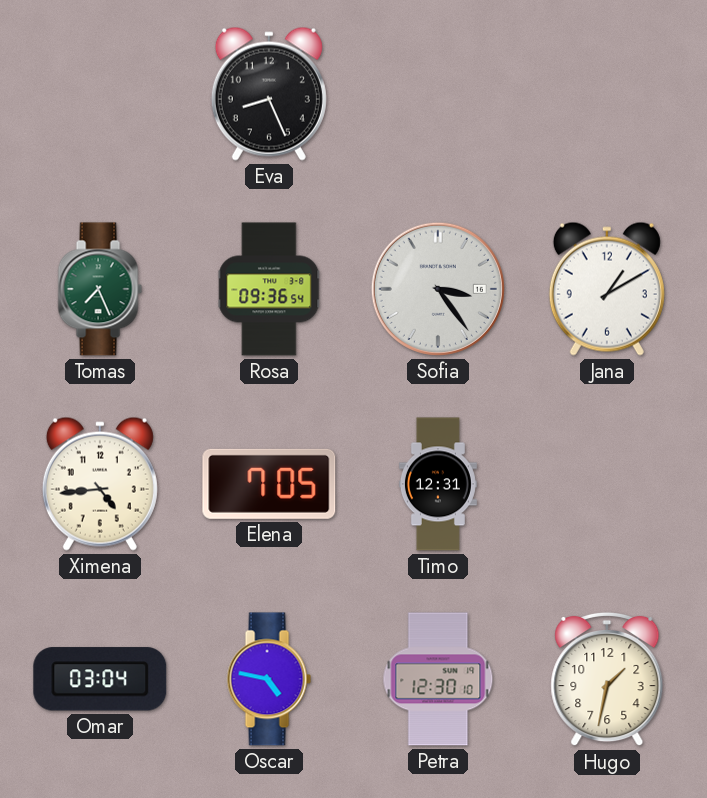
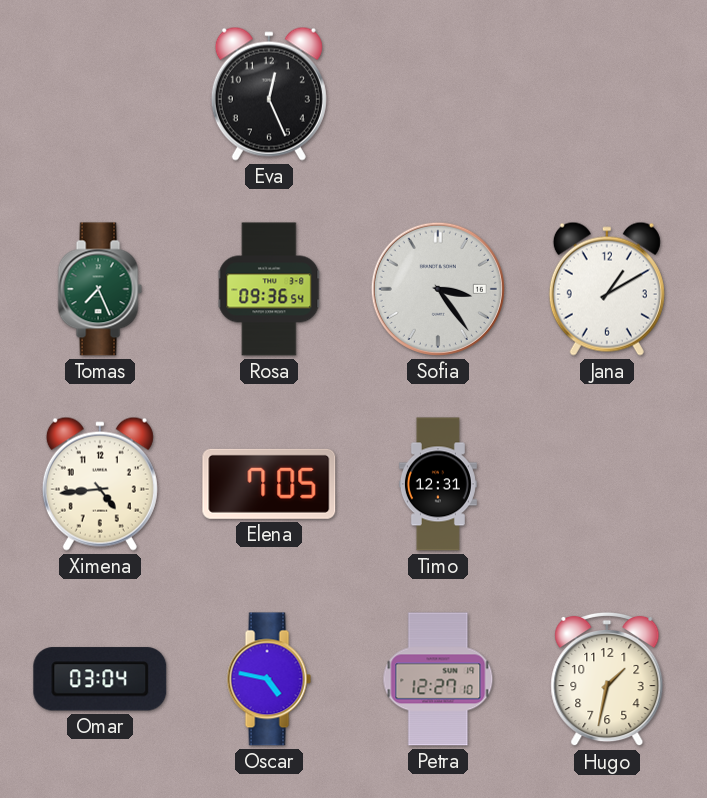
Eva: 8:26 -> 12:26
Petra: 12:30 -> 12:27
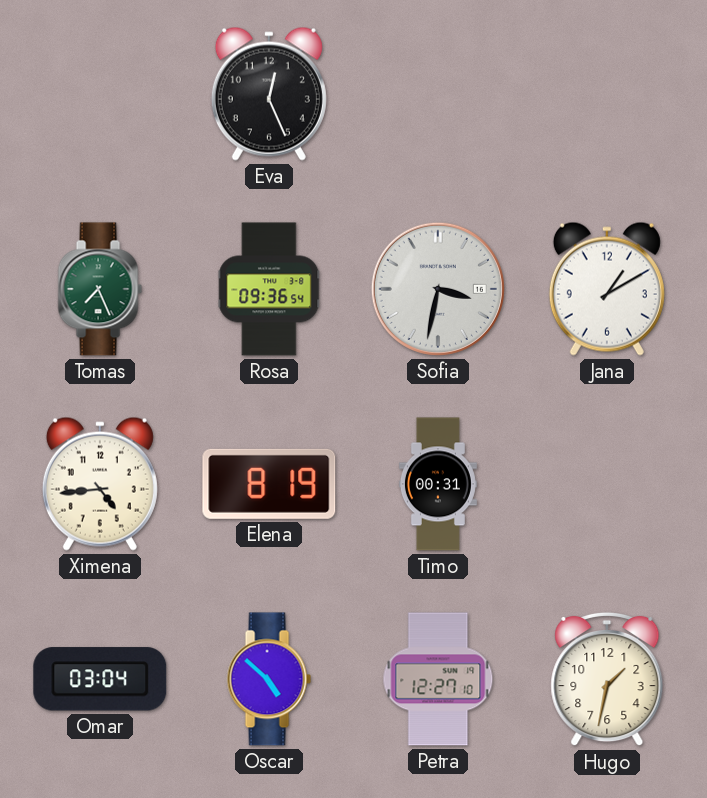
Sofia: 3:24 -> 3:32
Elena: 7:05 -> 8:19
Timo: 12:31 -> 00:31
Oscar: 4:47 -> 4:52
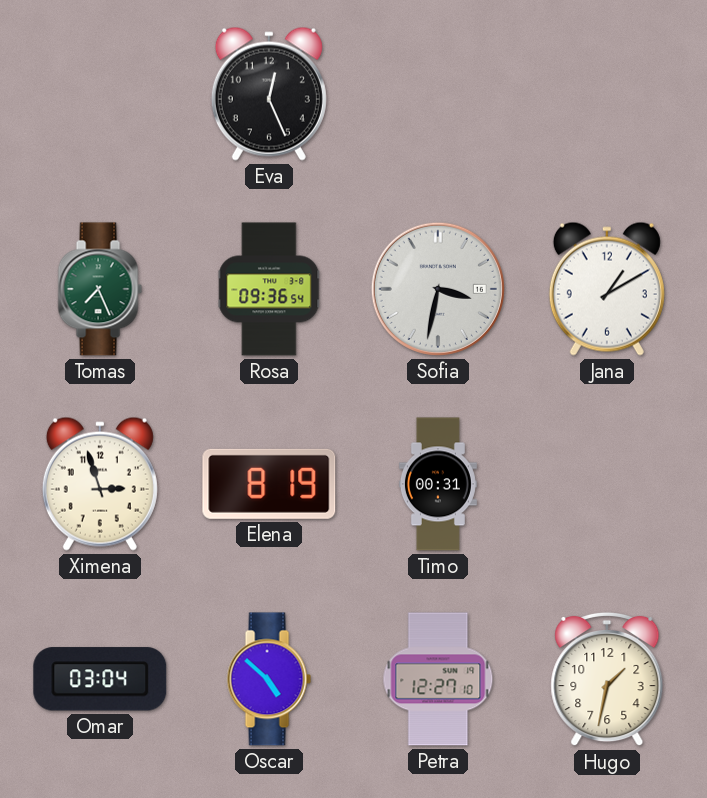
Ximena: 4:44 -> 2:57
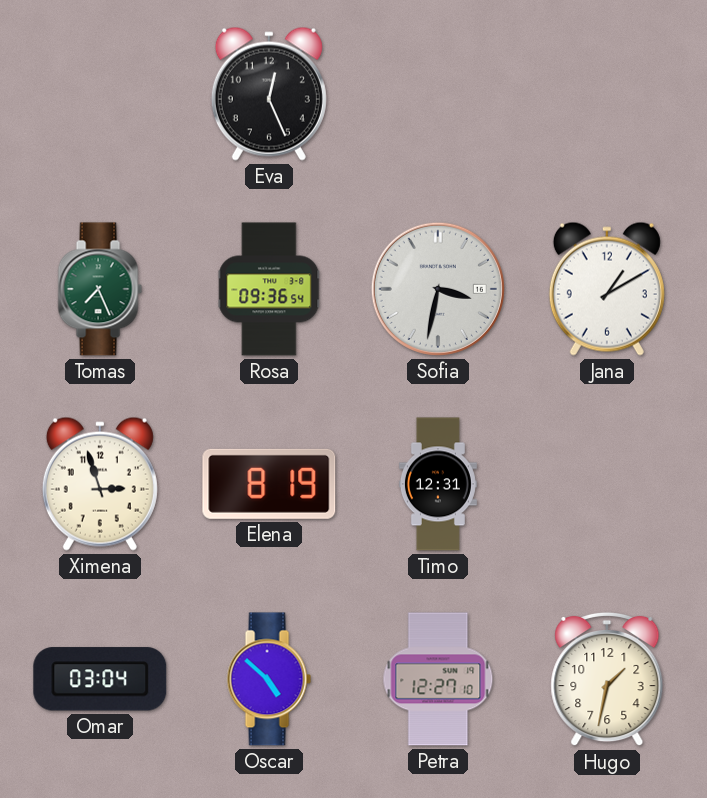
Timo: 00:31 -> 12:31
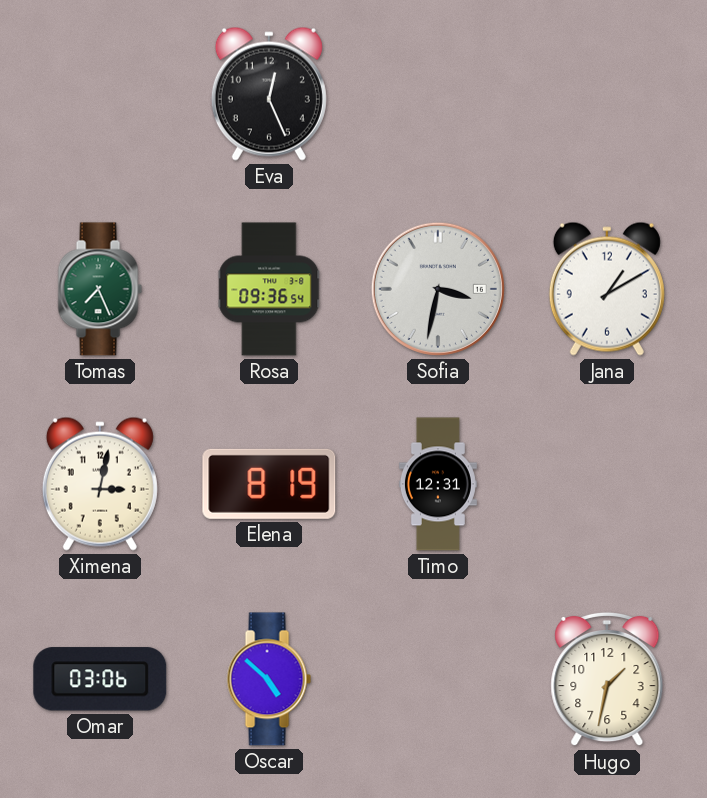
Ximena: 2:57 -> 3:02
Omar: 03:04 -> 03:06
Petra: 12:27 -> none
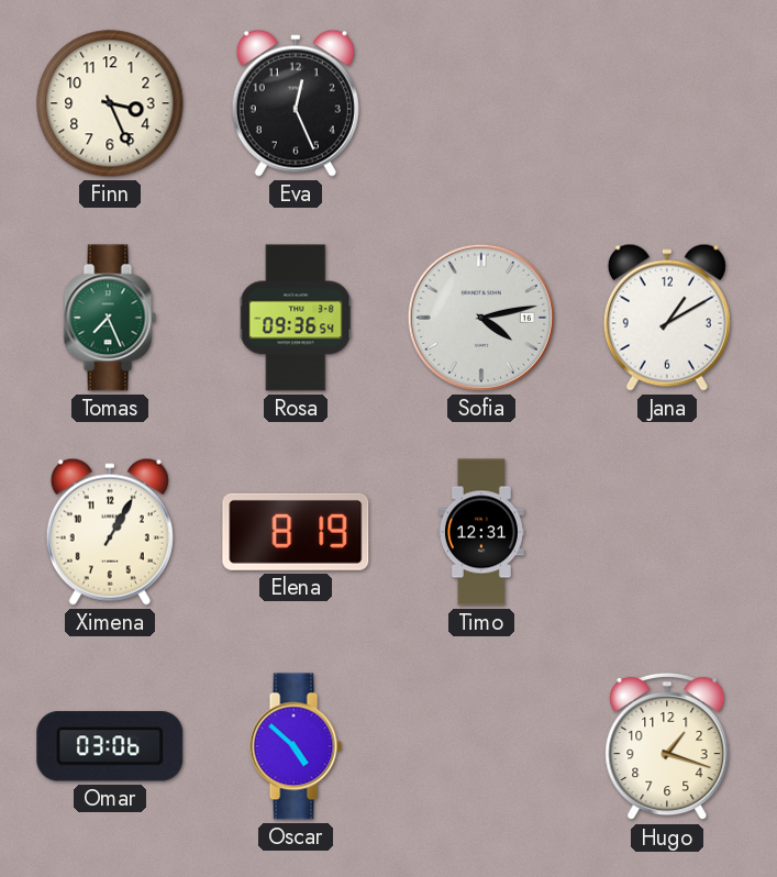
Finn: none -> 3:26
Sofia: 3:32 -> 4:13
Ximena: 3:02 -> 1:05
Hugo: 1:32 -> 1:18
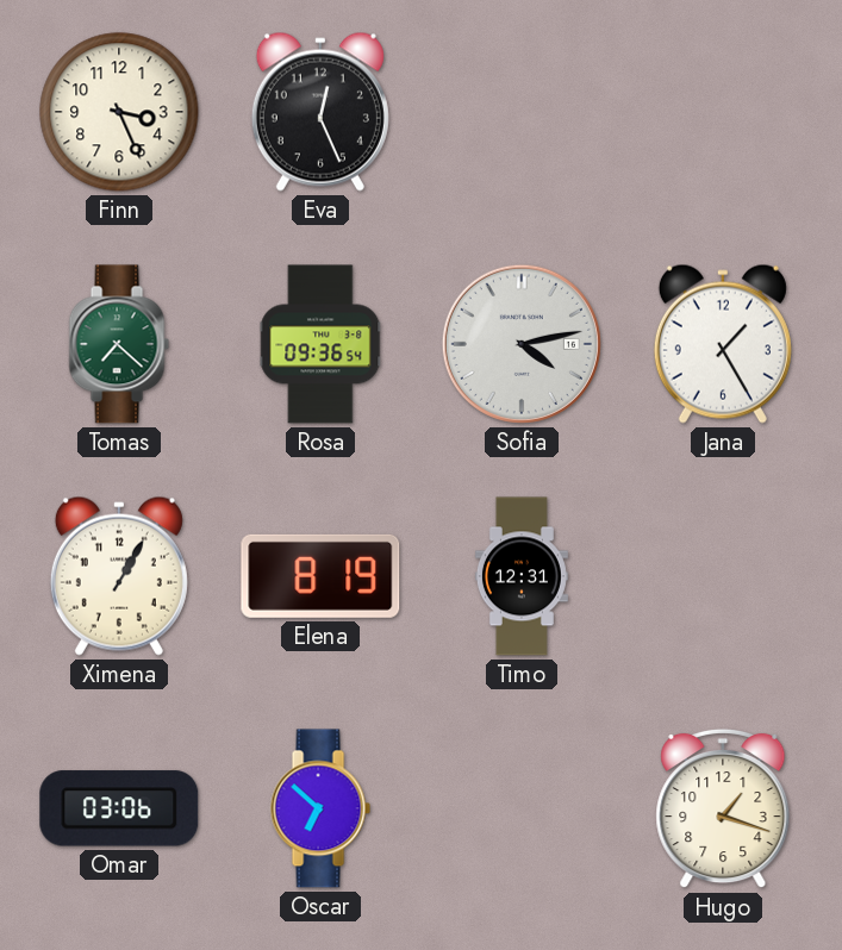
Tomas: 7:26 -> 7:22
Jana: 1:10 -> 1:25
Oscar: 4:52 -> 6:52
